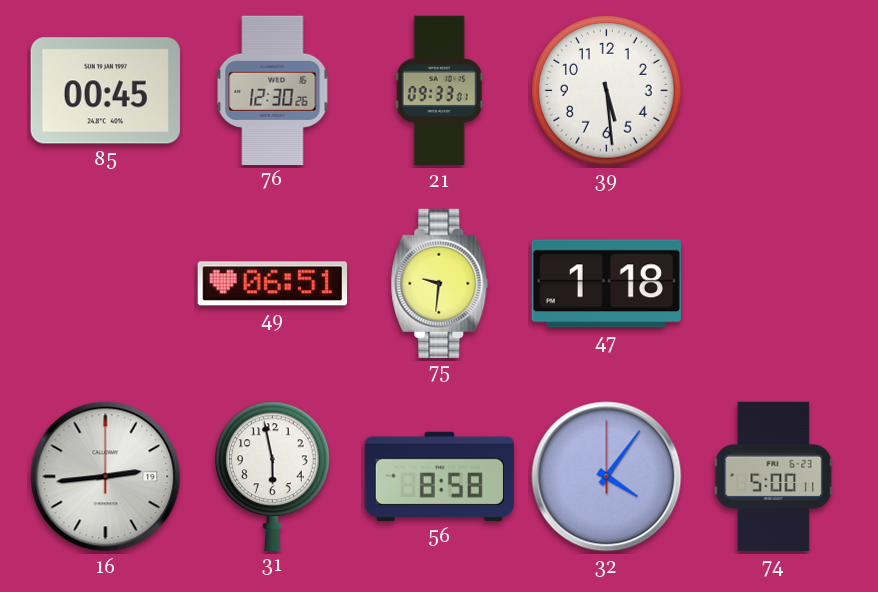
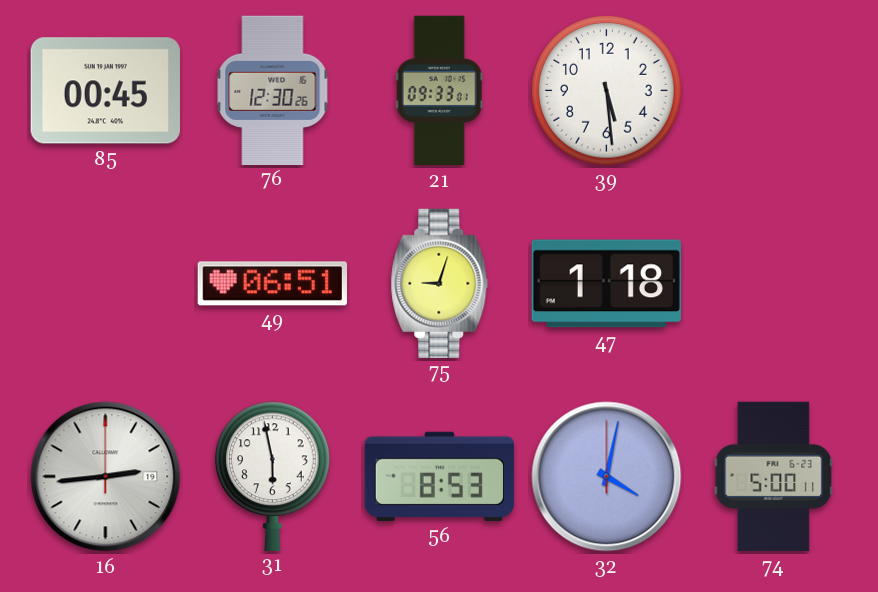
75: 9:31 -> 9:03
56: 8:58 -> 8:53
32: 4:06 -> 4:02
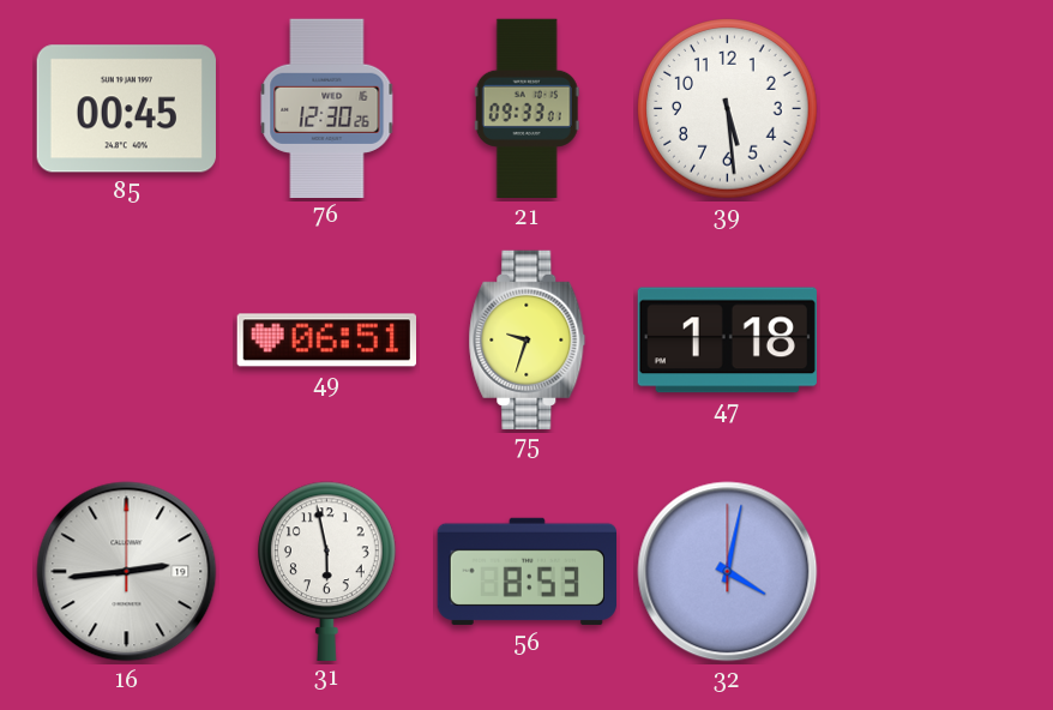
75: 9:03 -> 9:33
74: 5:00 -> none
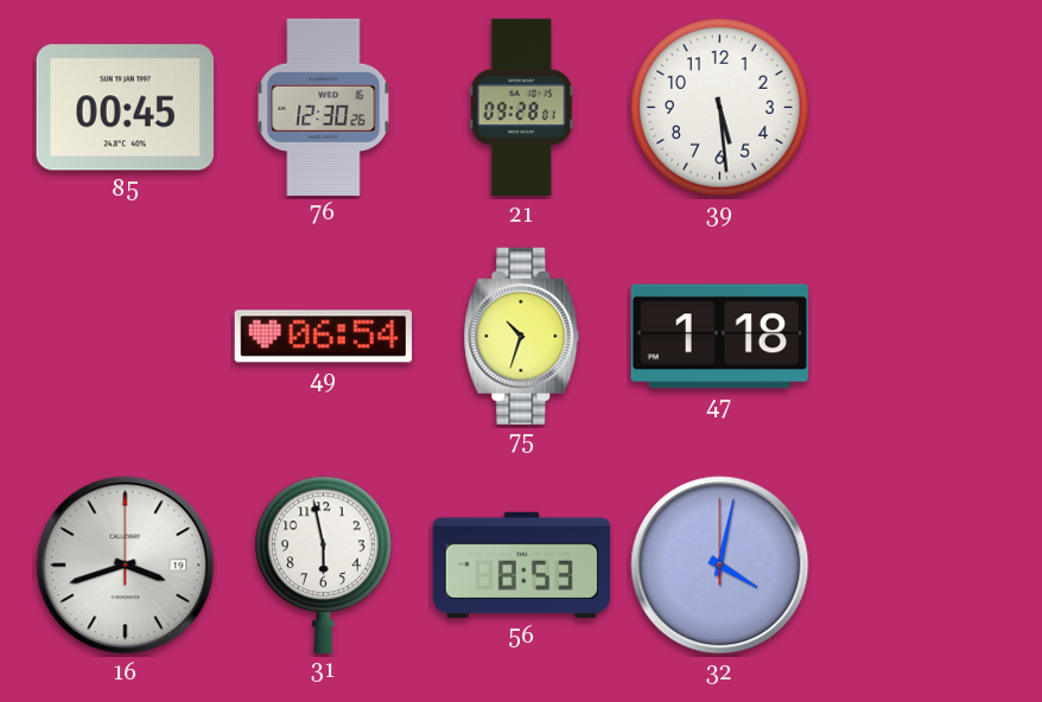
21: 09:33 -> 09:28
49: 06:51 -> 06:54
75: 9:33 -> 10:33
16: 2:44 -> 3:42
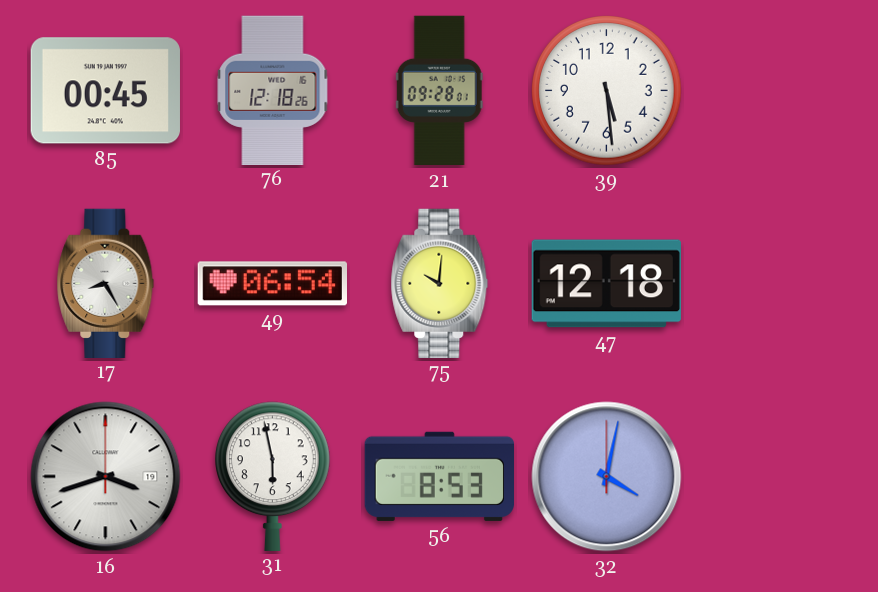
76: 12:30 -> 12:18
17: none -> 8:25
75: 10:33 -> 10:01
47: 1:18 -> 12:18
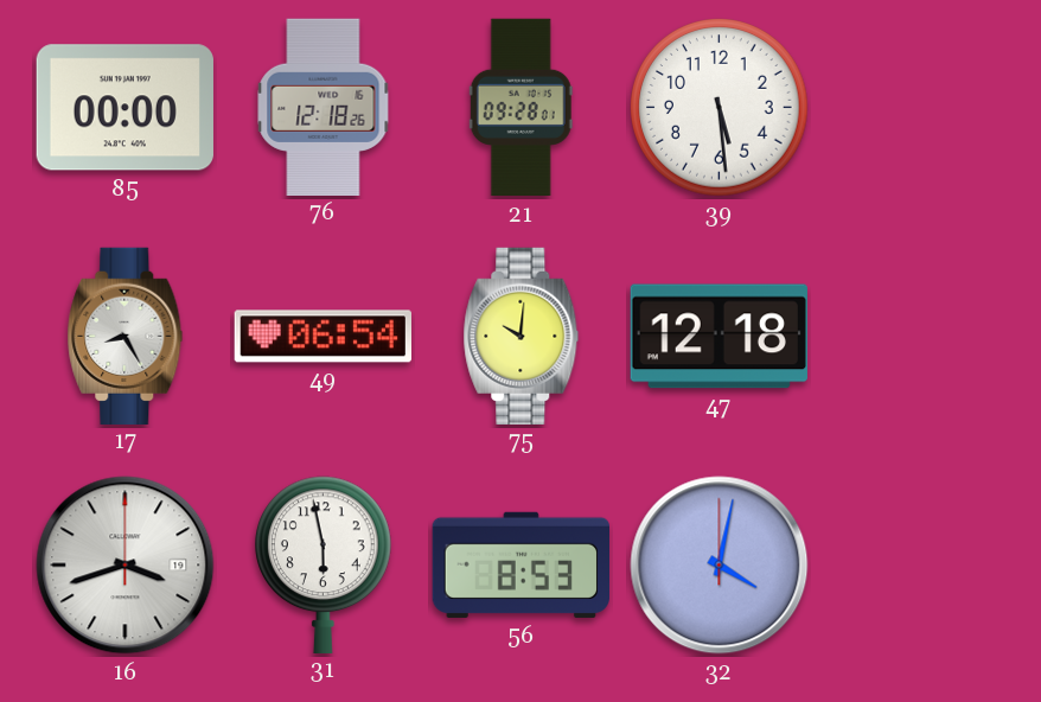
85: 00:45 -> 00:00
